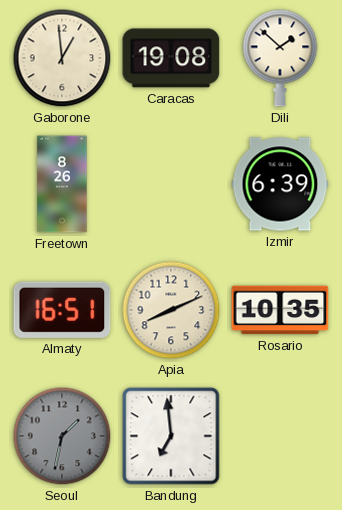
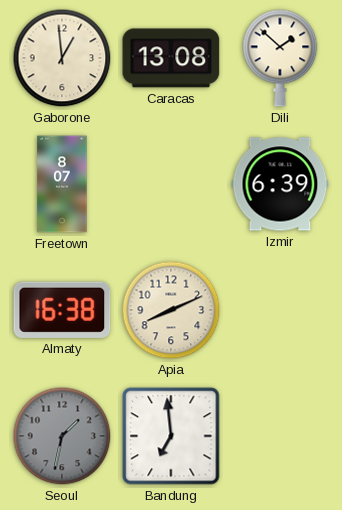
Caracas: 19:08 -> 13:08
Freetown: 8:26 -> 8:07
Almaty: 16:51 -> 16:38
Rosario: 10:35 -> none
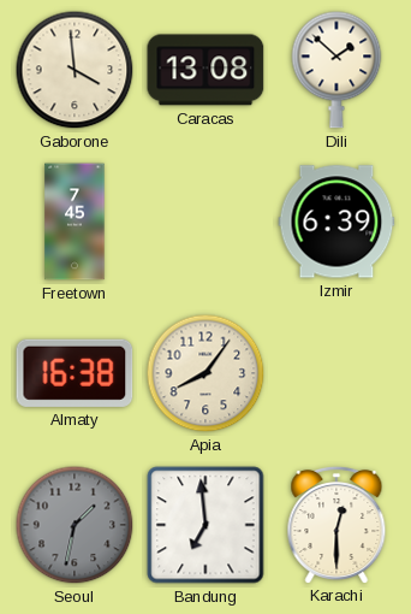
Gaborone: 12:59 -> 3:59
Freetown: 8:07 -> 7:45
Apia: 8:11 -> 8:06
Karachi: none -> 12:30
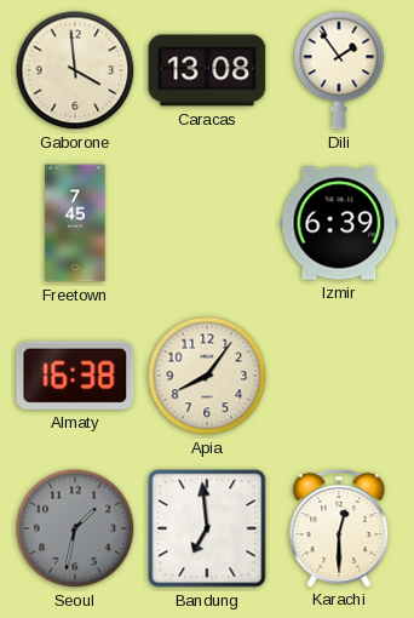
Dili: 1:52 -> 1:54
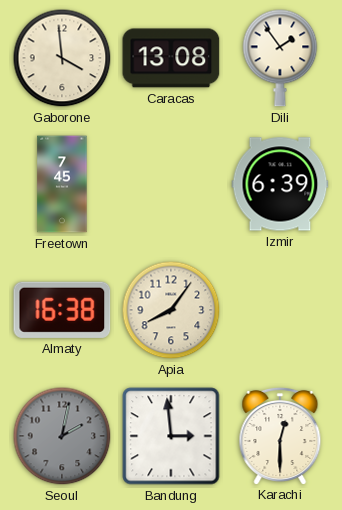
Seoul: 1:32 -> 2:02
Bandung: 6:59 -> 2:59
